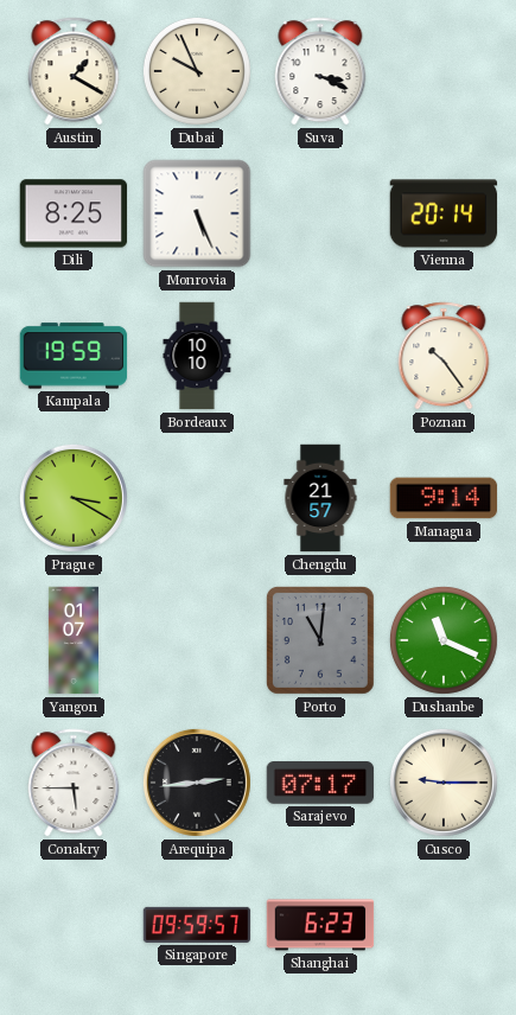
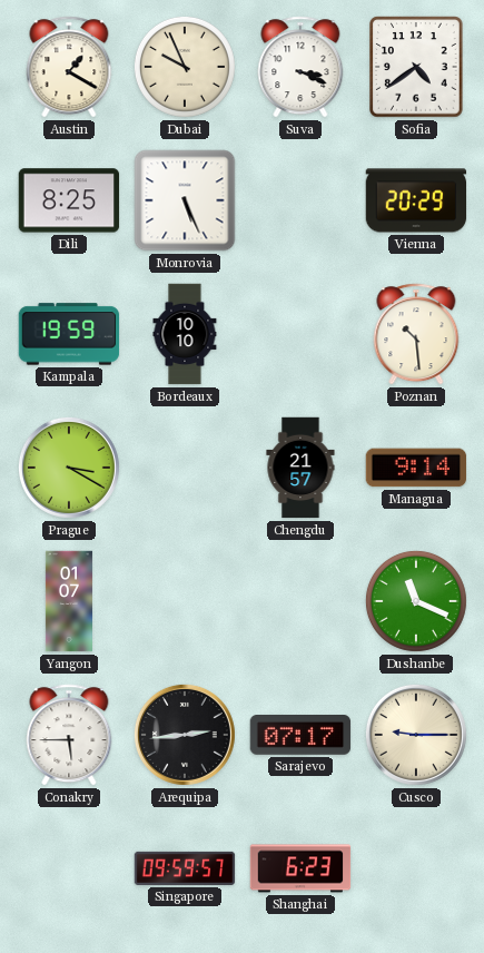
Sofia: none -> 4:39
Vienna: 20:14 -> 20:29
Poznan: 10:24 -> 10:29
Porto: 11:01 -> none
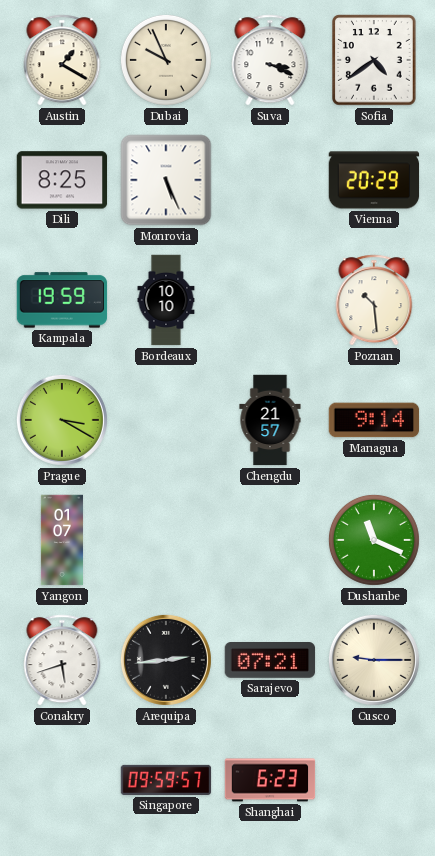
Conakry: 5:45 -> 5:42
Sarajevo: 07:17 -> 07:21
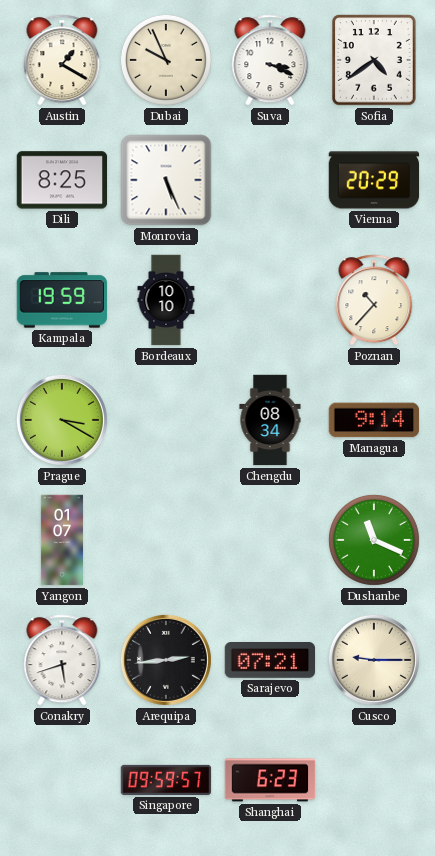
Poznan: 10:29 -> 10:37
Chengdu: 21:57 -> 08:34
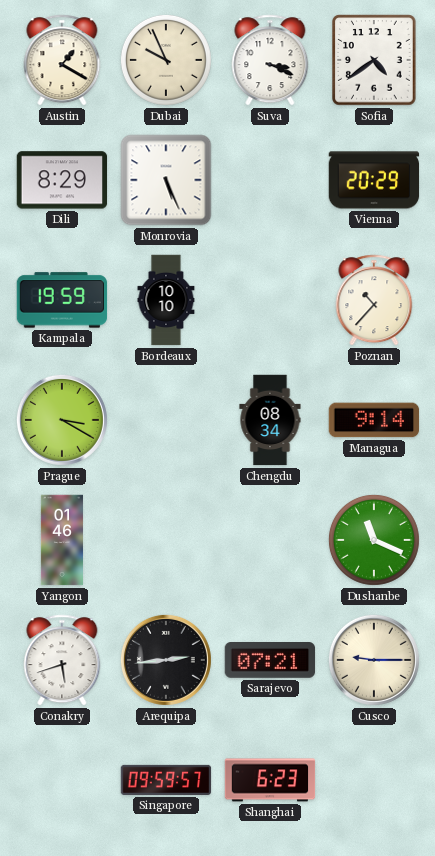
Dili: 8:25 -> 8:29
Yangon: 01:07 -> 01:46
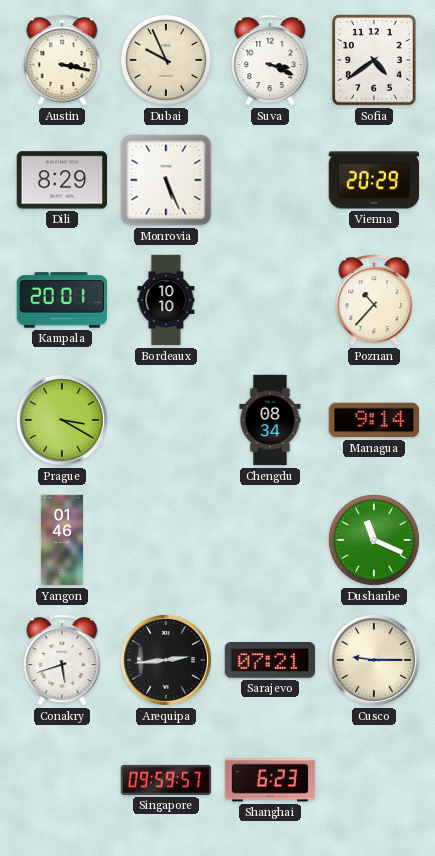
Austin: 1:20 -> 3:17
Kampala: 19:59 -> 20:01
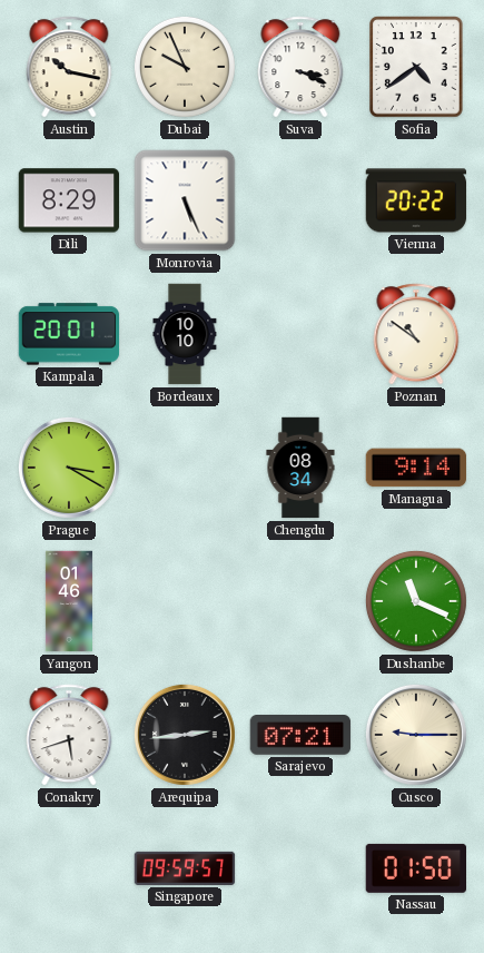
Austin: 3:17 -> 10:17
Vienna: 20:29 -> 20:22
Poznan: 10:37 -> 10:51
Shanghai: 6:23 -> none
Nassau: none -> 01:50
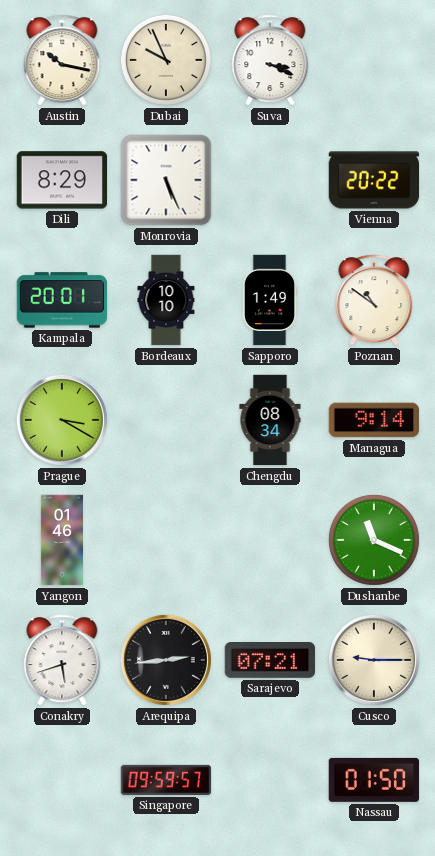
Sofia: 4:39 -> none
Sapporo: none -> 1:49
